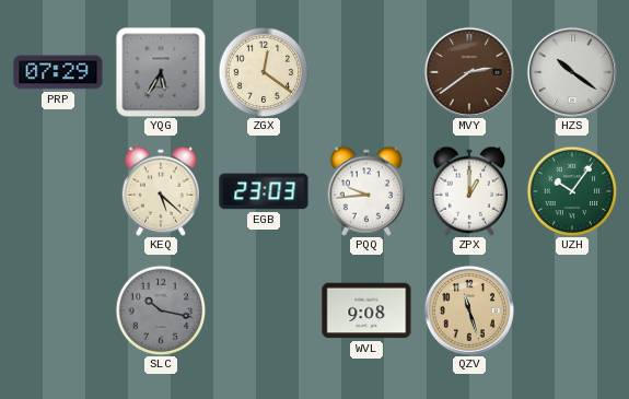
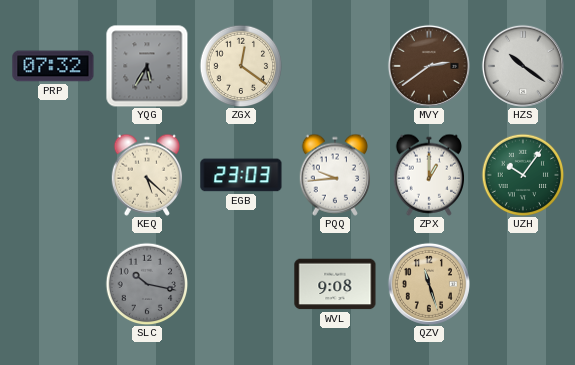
PRP: 07:29 -> 07:32
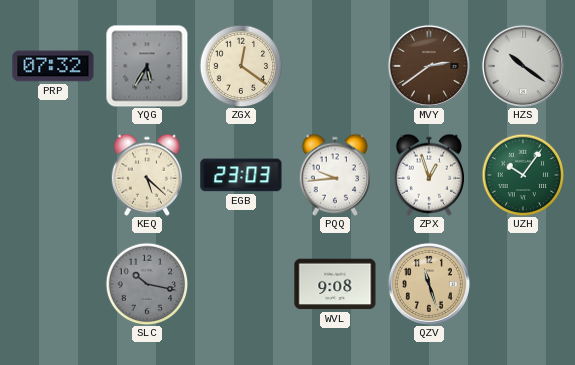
ZPX: 1:00 -> 12:57
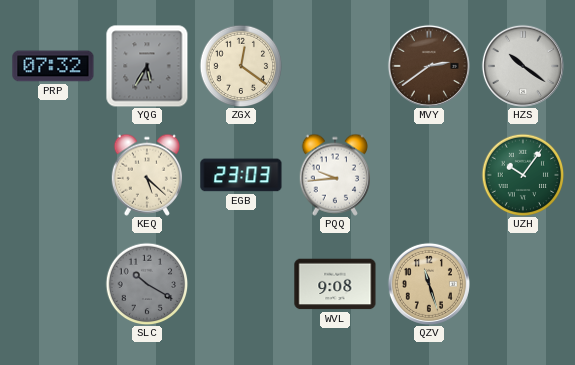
ZPX: 12:57 -> none
SLC: 10:17 -> 10:20
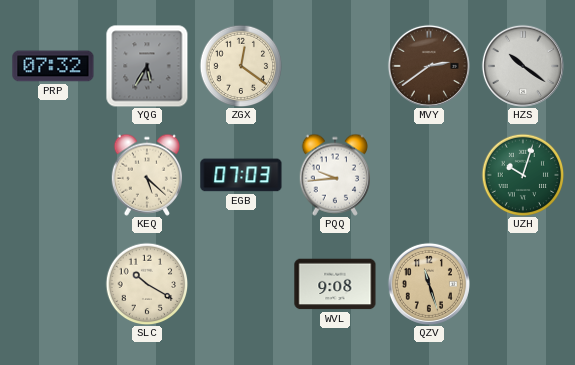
EGB: 23:03 -> 07:03
UZH: 10:06 -> 10:03
SLC dial: grey -> cream
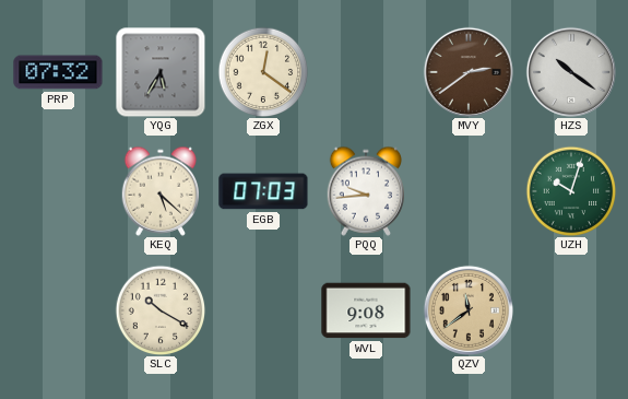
QZV: 11:27 -> 11:39
